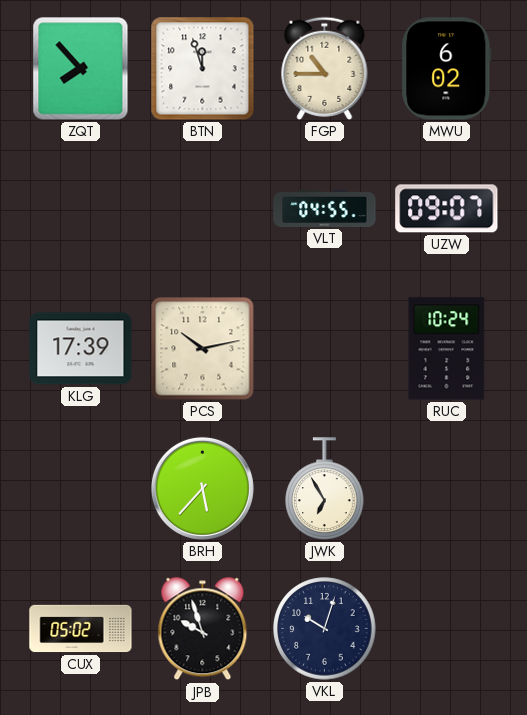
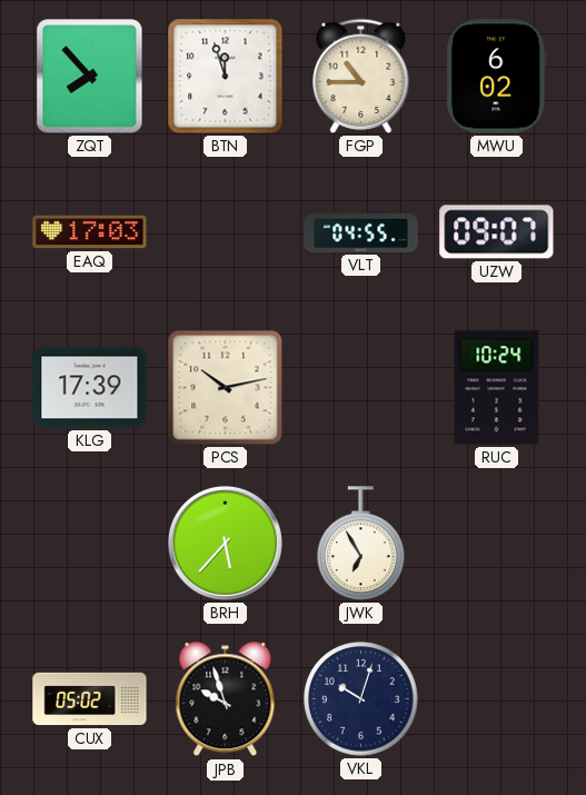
EAQ: none -> 17:03
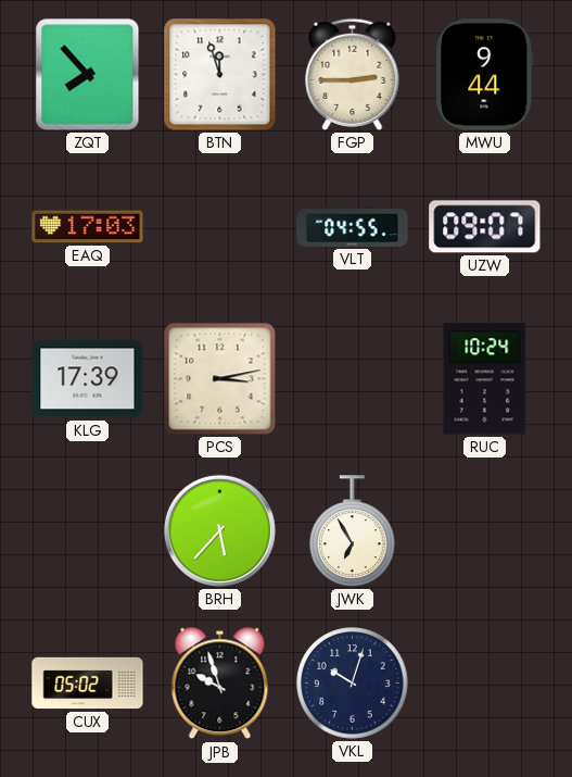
FGP: 10:45 -> 2:45
MWU: 6:02 -> 9:44
PCS: 10:13 -> 3:13
